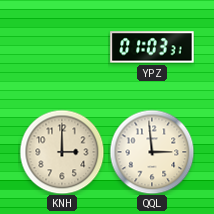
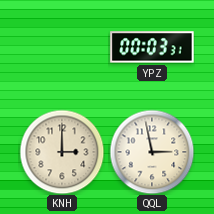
YPZ: 01:03 -> 00:03
QQL: 2:59 -> 2:58
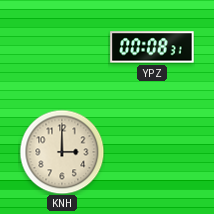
YPZ: 00:03 -> 00:08
QQL: 2:58 -> none
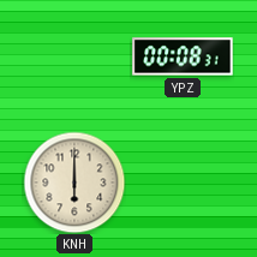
KNH: 3:00 -> 6:00
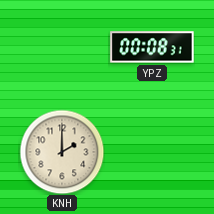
KNH: 6:00 -> 2:00
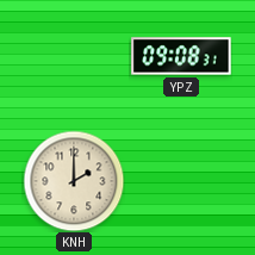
YPZ: 00:08 -> 09:08
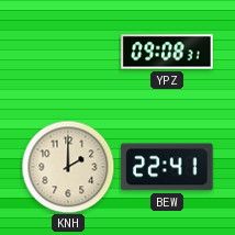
BEW: none -> 22:41
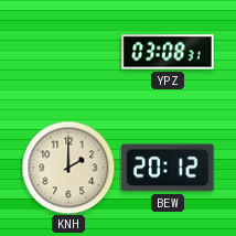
YPZ: 09:08 -> 03:08
BEW: 22:41 -> 20:12
